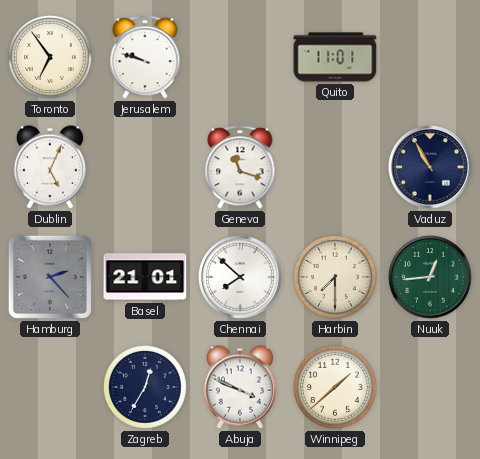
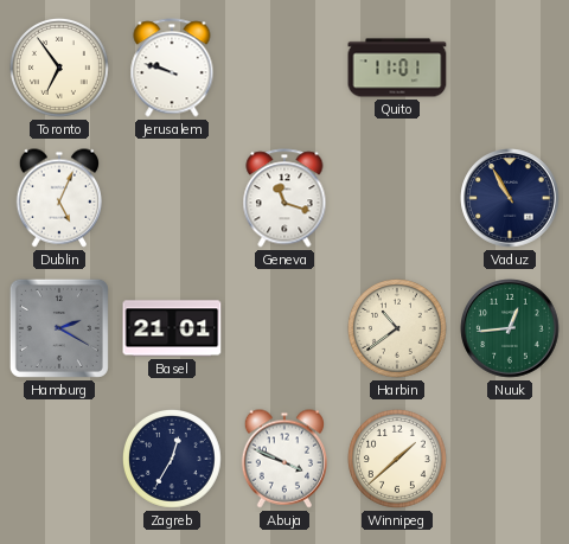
Hamburg: 2:23 -> 2:20
Chennai: 7:52 -> none
Harbin: 7:30 -> 10:39
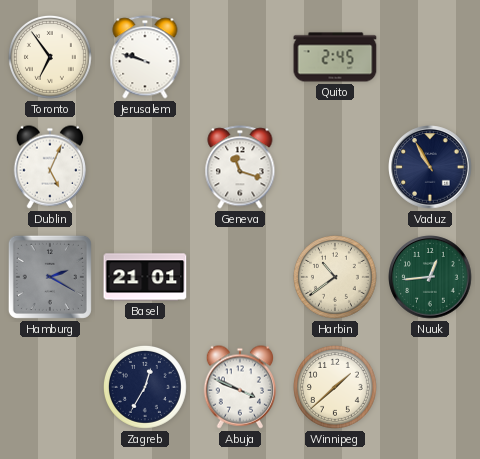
Quito: 11:01 -> 2:45
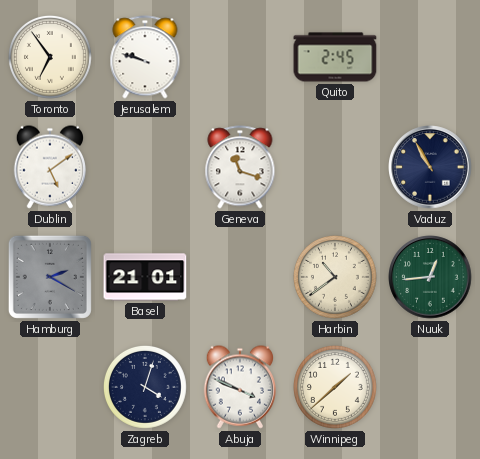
Dublin: 5:04 -> 5:09
Zagreb: 12:35 -> 4:03
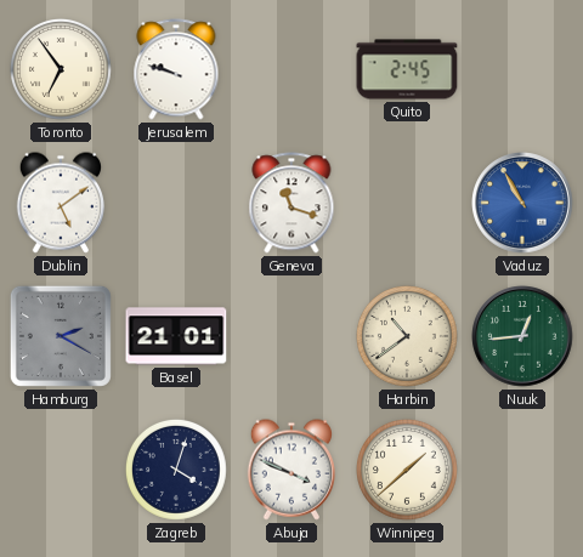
Vaduz dial: navy -> blue
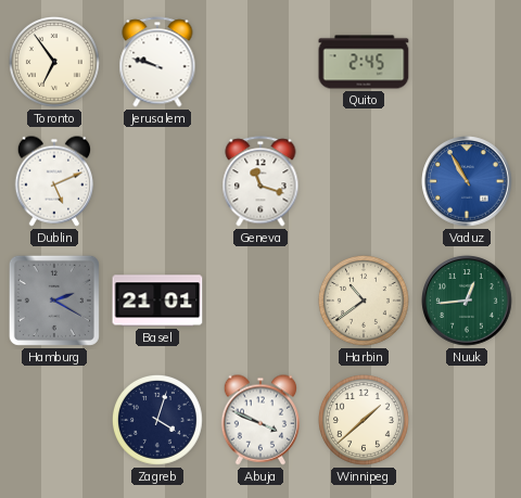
Dublin: 5:09 -> 5:11
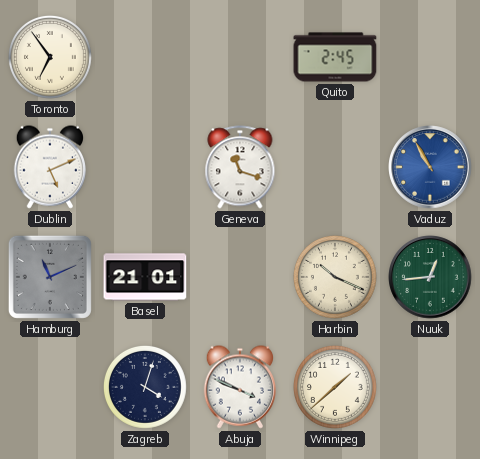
Jerusalem: 9:48 -> none
Hamburg: 2:20 -> 11:11
Harbin: 10:39 -> 10:19
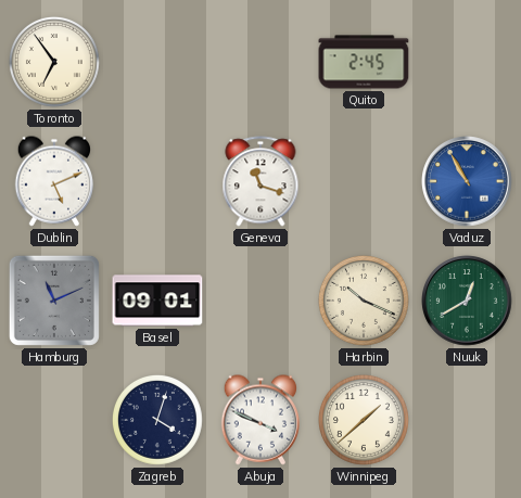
Basel: 21:01 -> 09:01
Nuuk: 12:44 -> 12:40
